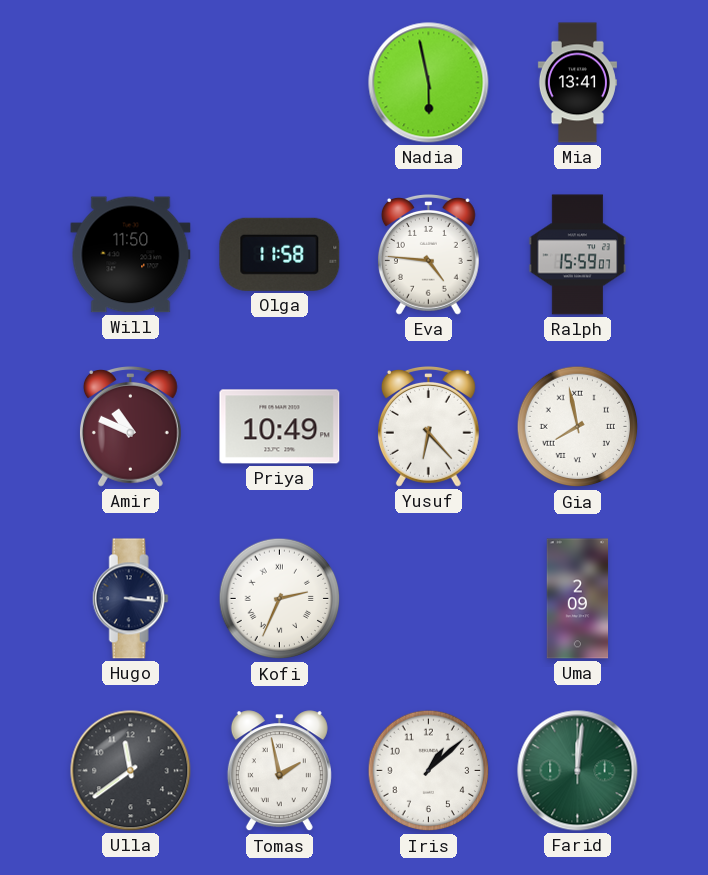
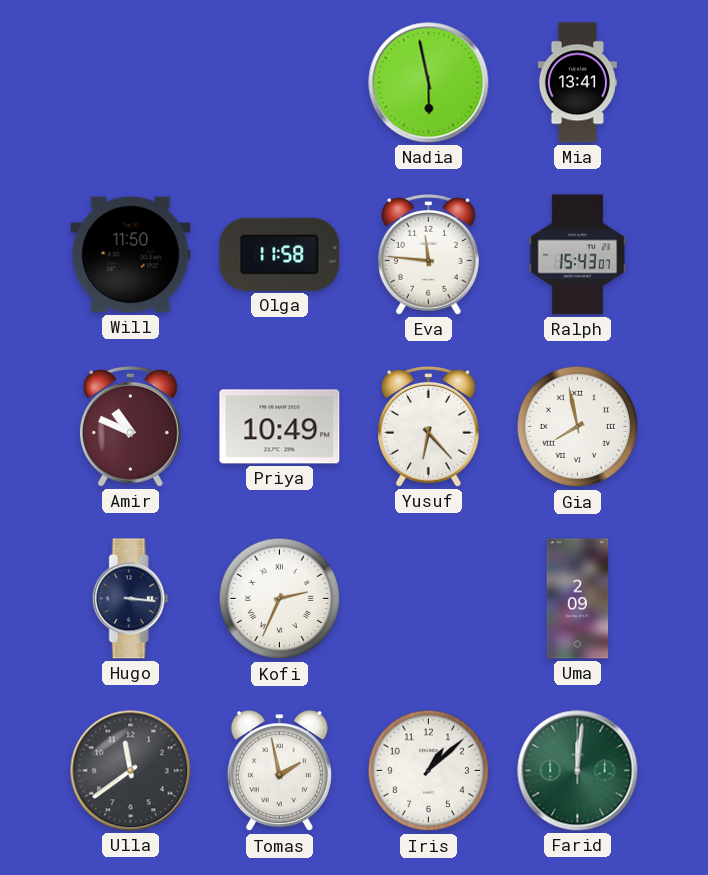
Eva: 4:46 -> 11:46
Ralph: 15:59 -> 15:43
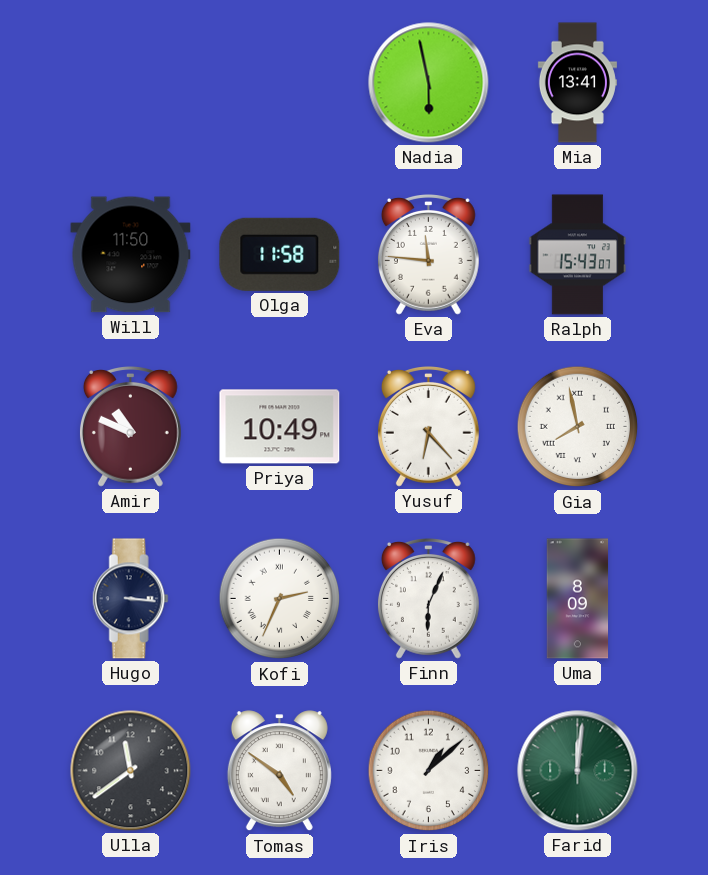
Finn: none -> 6:04
Uma: 2:09 -> 8:09
Tomas: 1:58 -> 4:51
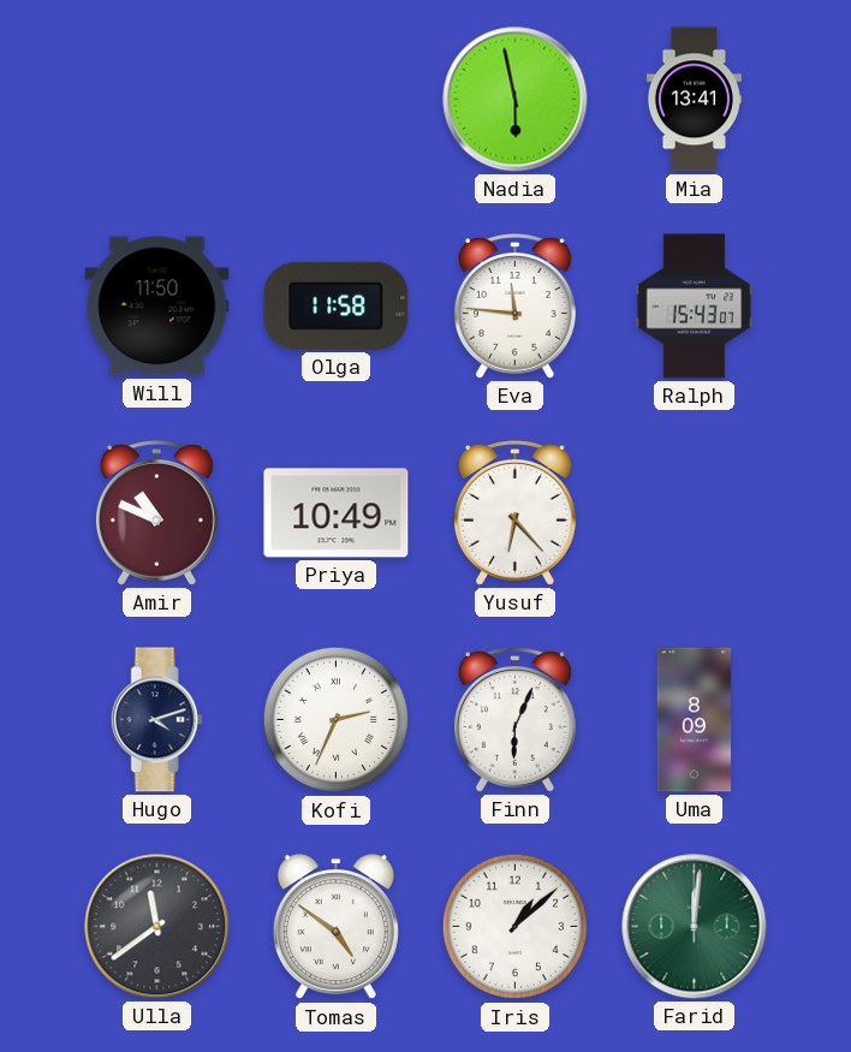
Gia: 7:58 -> none
Hugo: 3:16 -> 4:12
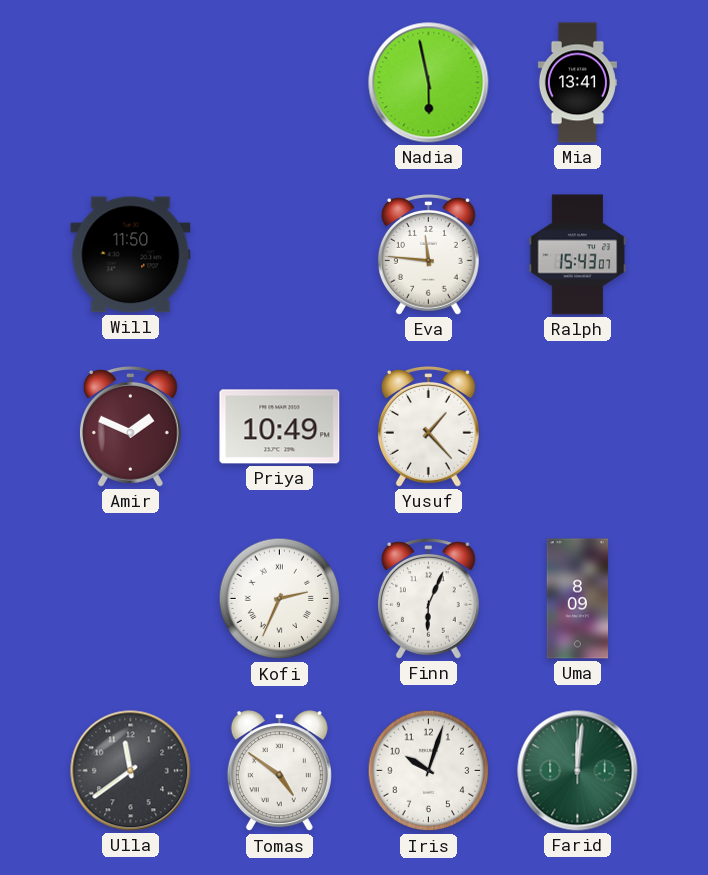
Olga: 11:58 -> none
Amir: 10:49 -> 1:49
Yusuf: 6:23 -> 1:23
Hugo: 4:12 -> none
Iris: 1:08 -> 10:03
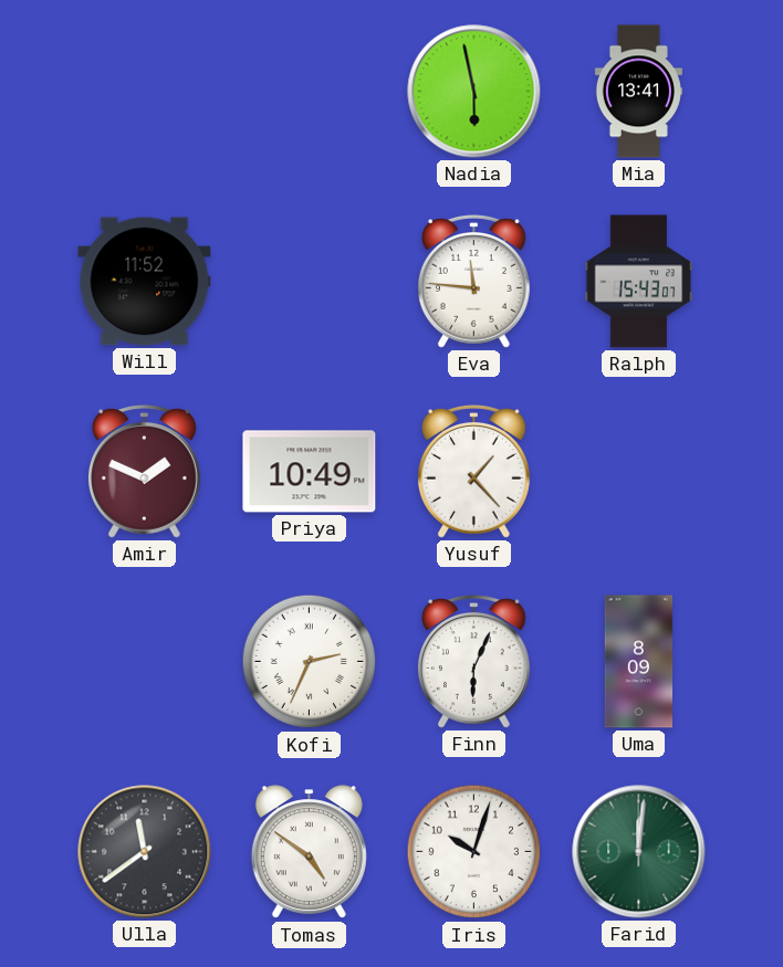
Will: 11:50 -> 11:52
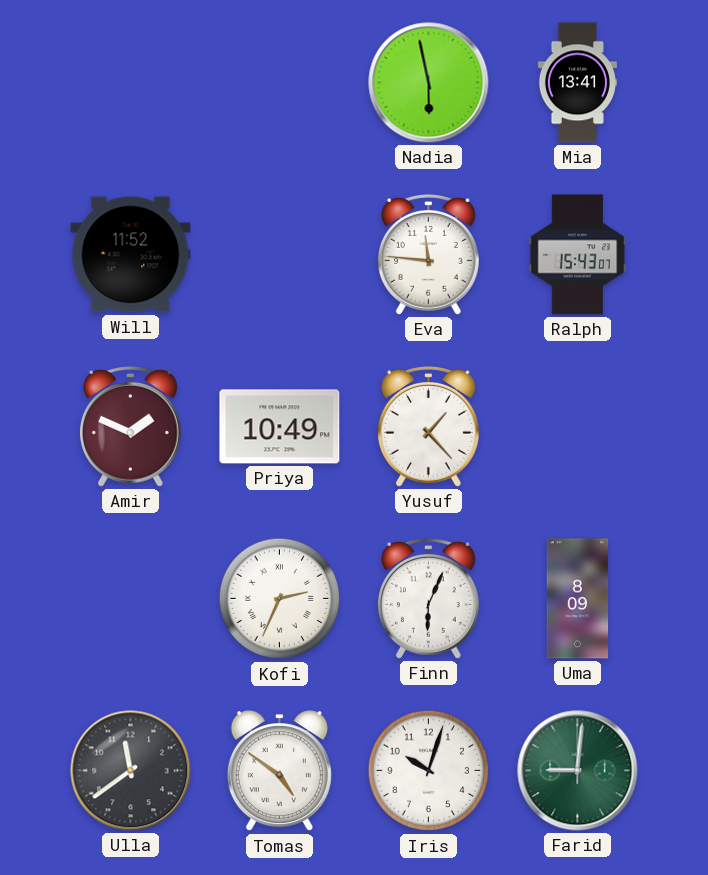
Farid: 12:01 -> 9:01
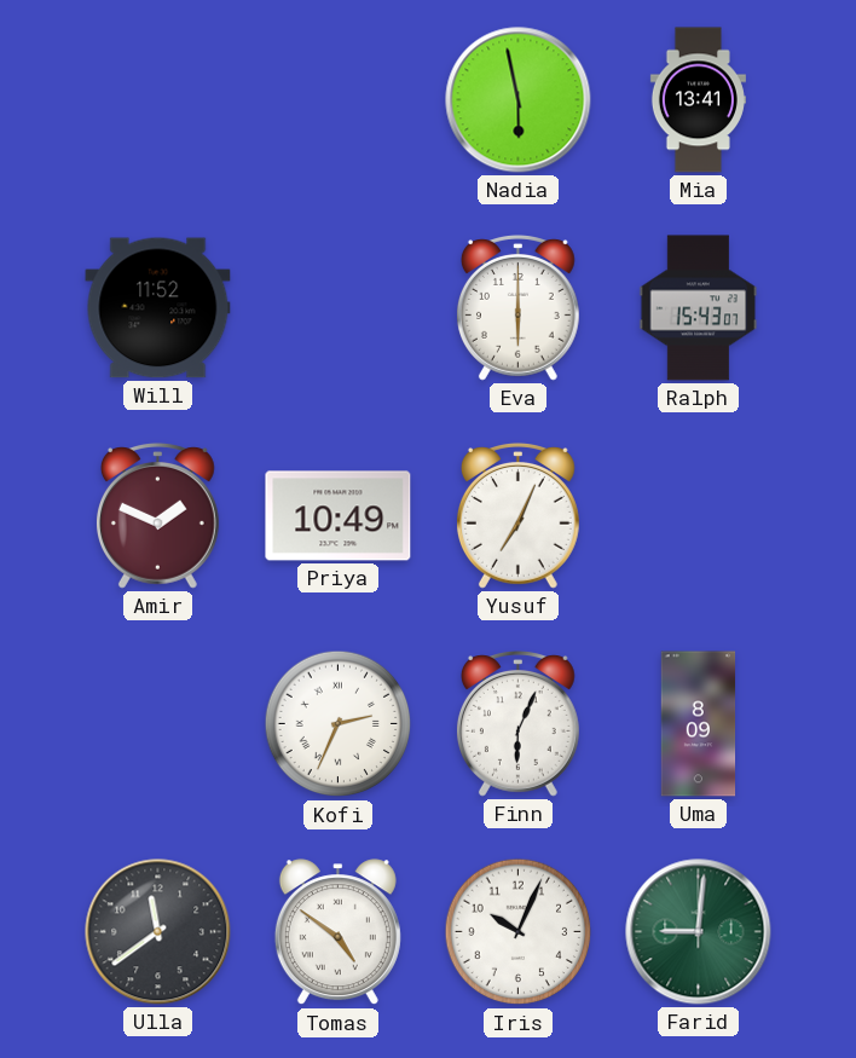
Eva: 11:46 -> 6:00
Yusuf: 1:23 -> 7:04
Iris: 10:03 -> 10:04
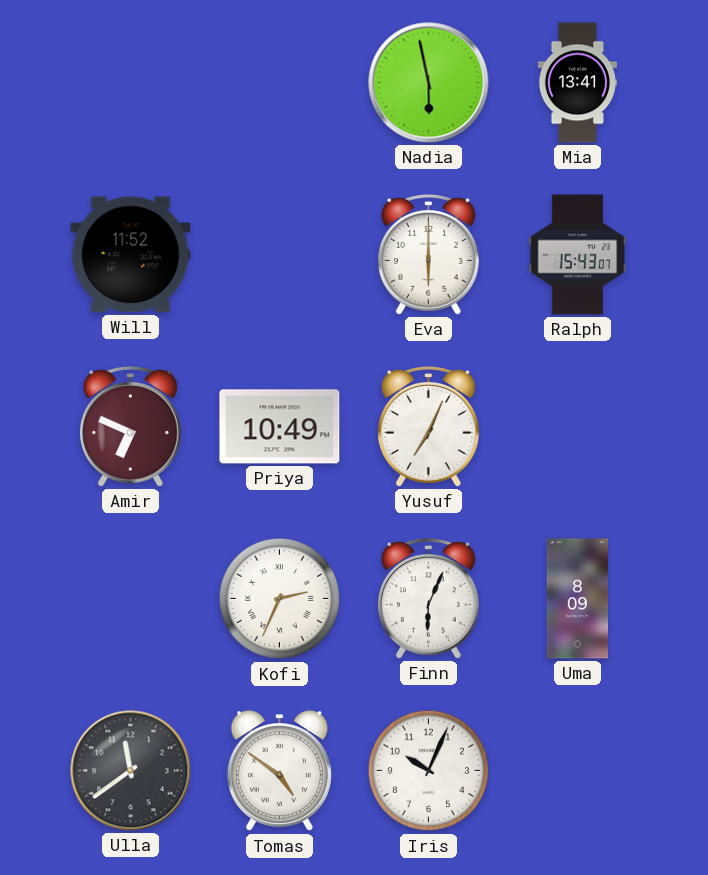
Amir: 1:49 -> 6:49
Farid: 9:01 -> none
